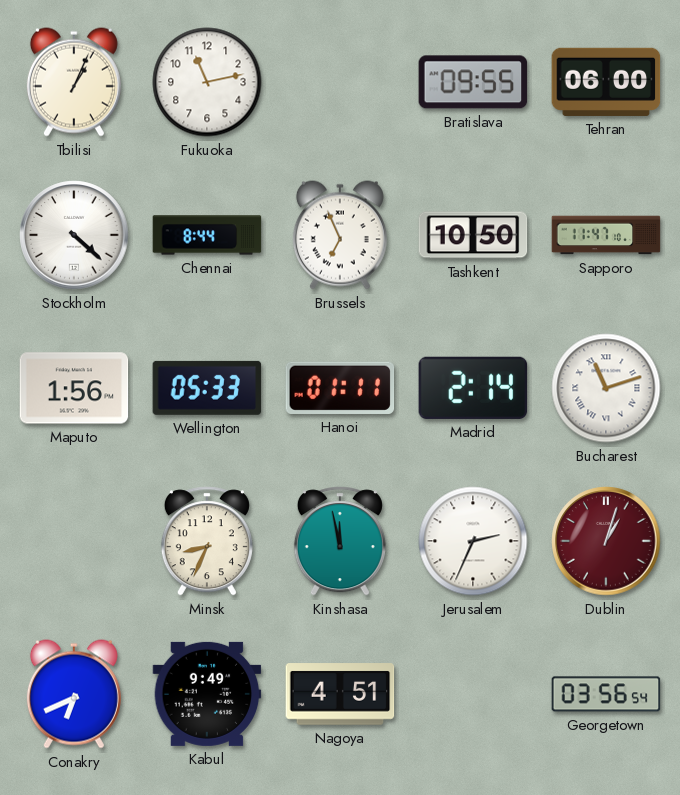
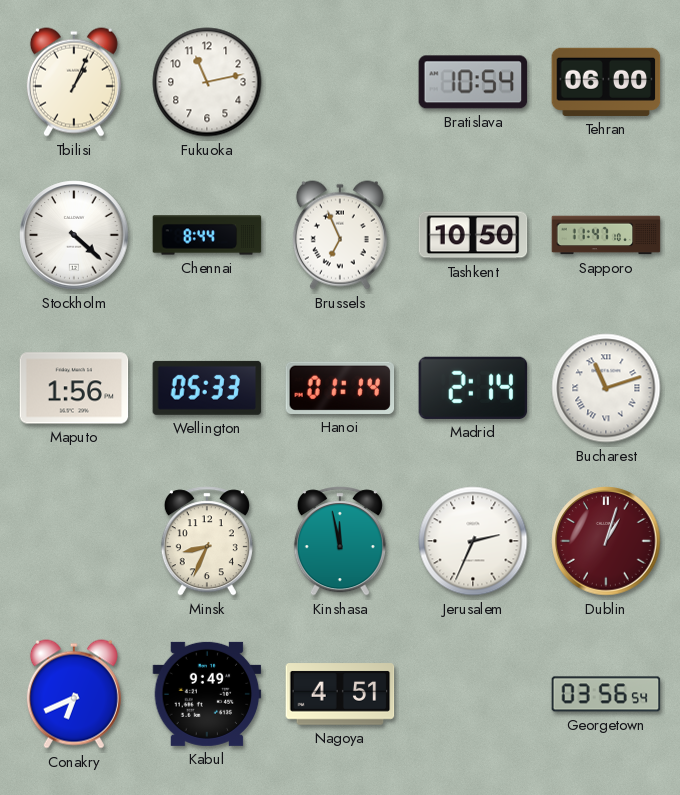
Bratislava: 09:55 -> 10:54
Hanoi: 01:11 -> 01:14
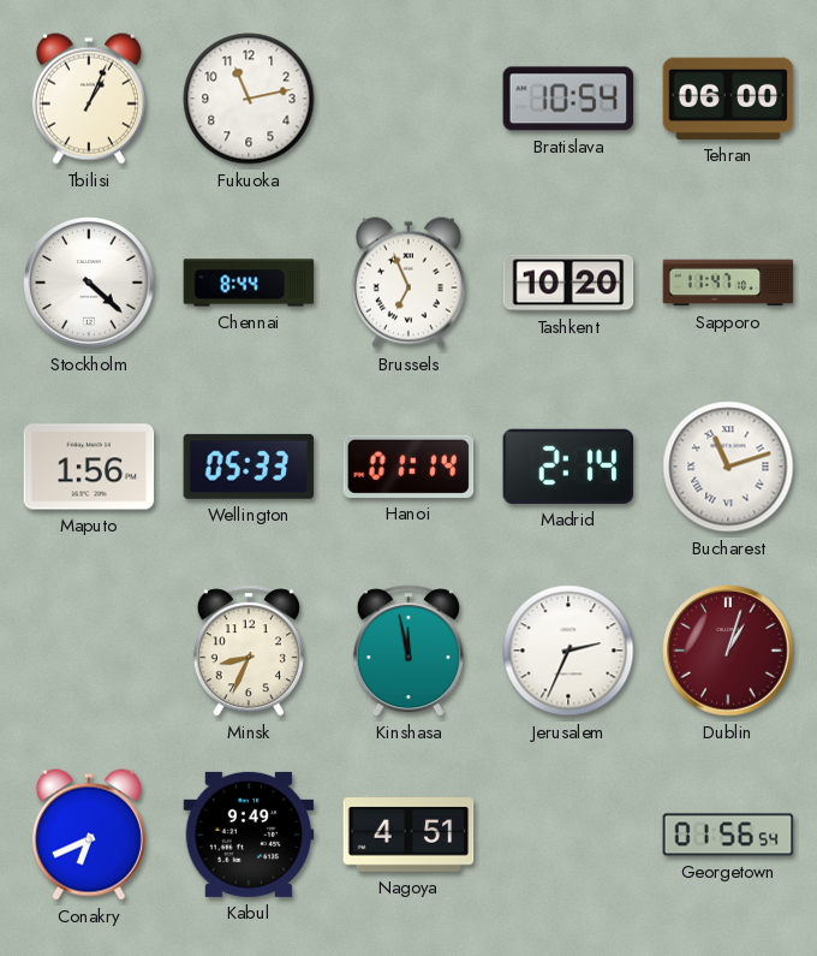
Tashkent: 10:50 -> 10:20
Georgetown: 03:56 -> 01:56
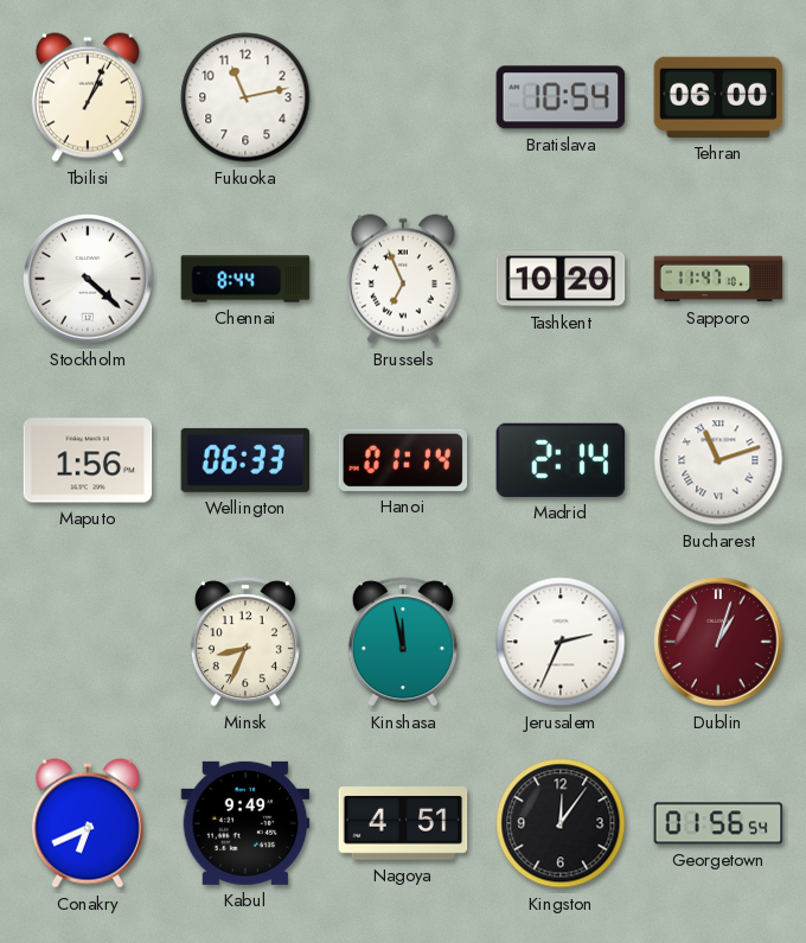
Wellington: 05:33 -> 06:33
Kingston: none -> 12:06
